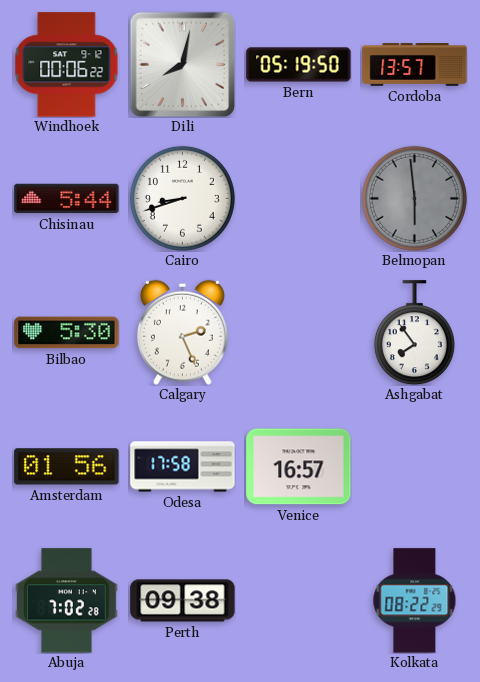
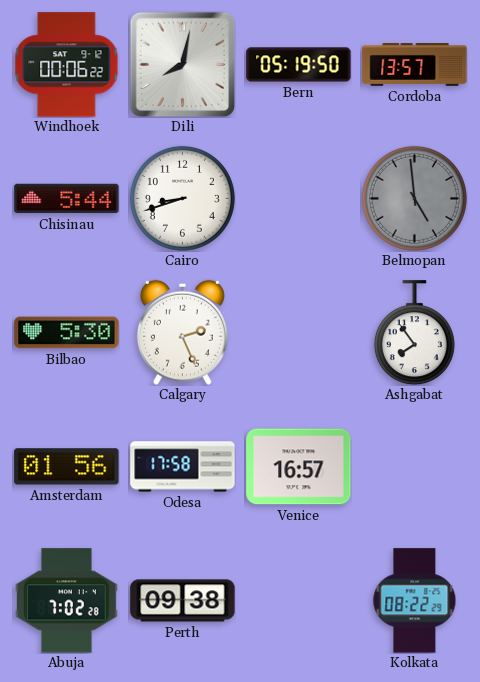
Belmopan: 5:59 -> 4:59
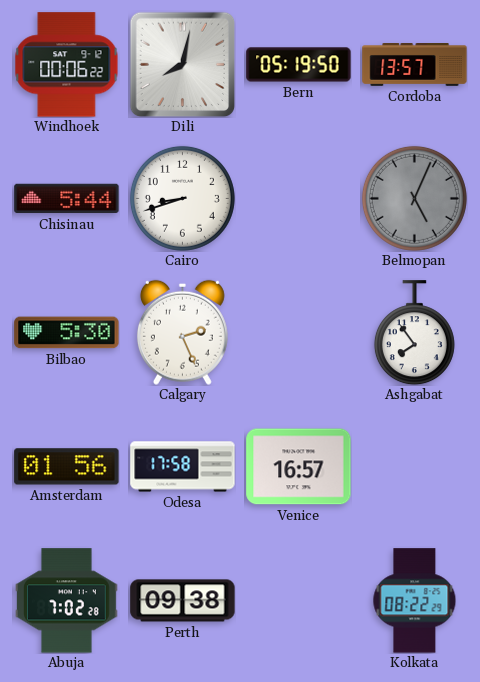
Belmopan: 4:59 -> 5:04
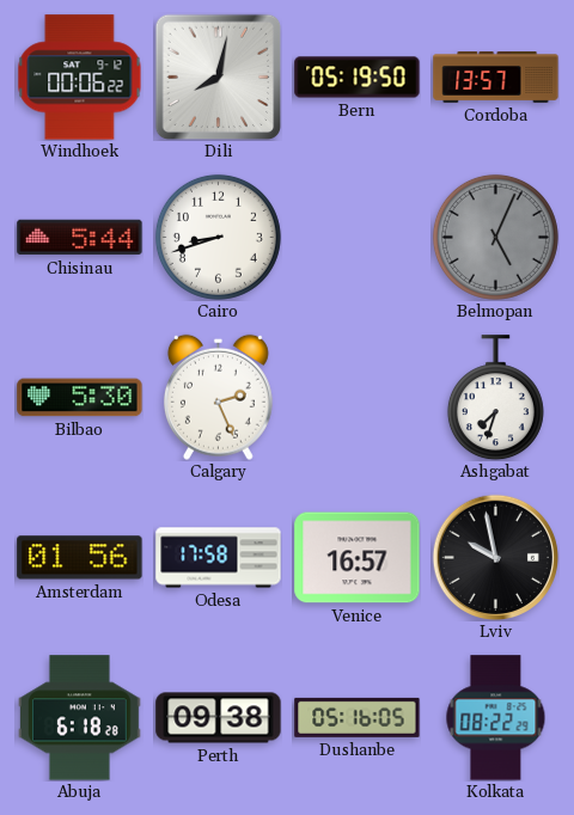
Ashgabat: 7:54 -> 7:33
Lviv: none -> 9:58
Abuja: 7:02 -> 6:18
Dushanbe: none -> 05:16
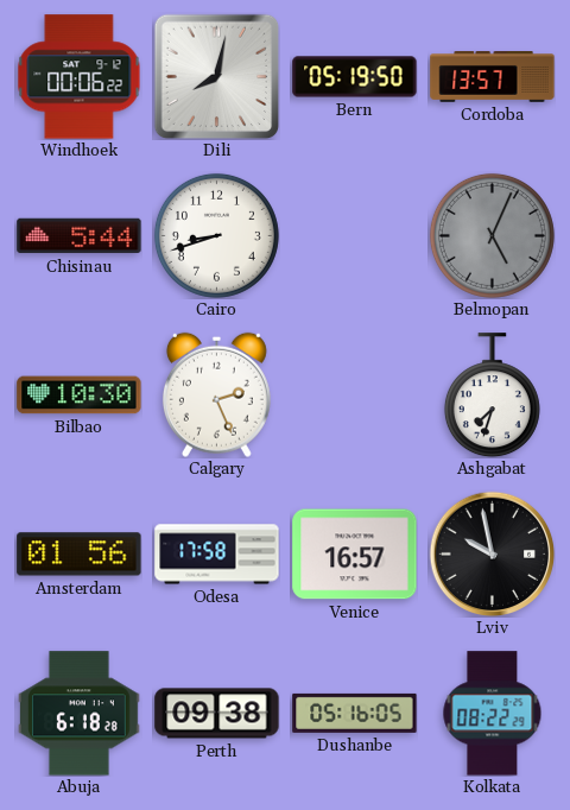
Bilbao: 5:30 -> 10:30
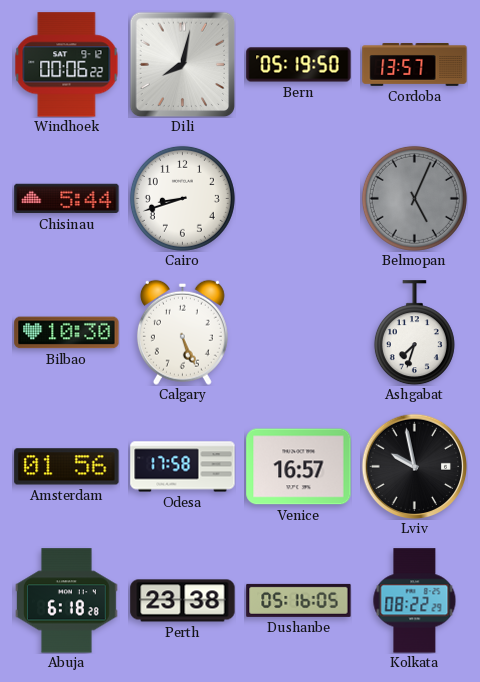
Calgary: 2:26 -> 5:26
Perth: 09:38 -> 23:38
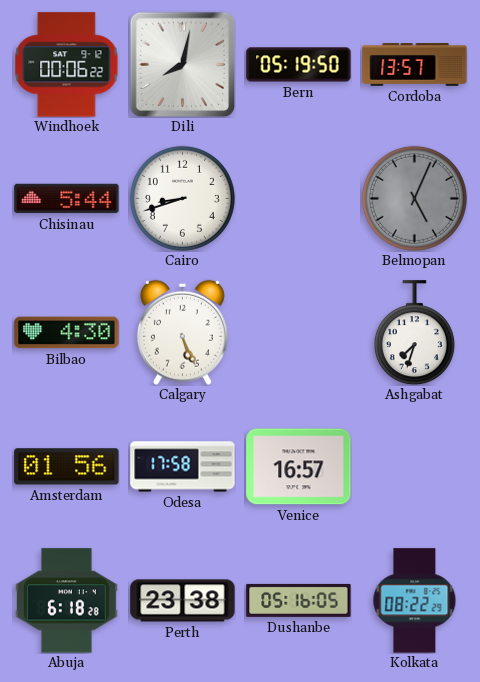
Bilbao: 10:30 -> 4:30
Lviv: 9:58 -> none
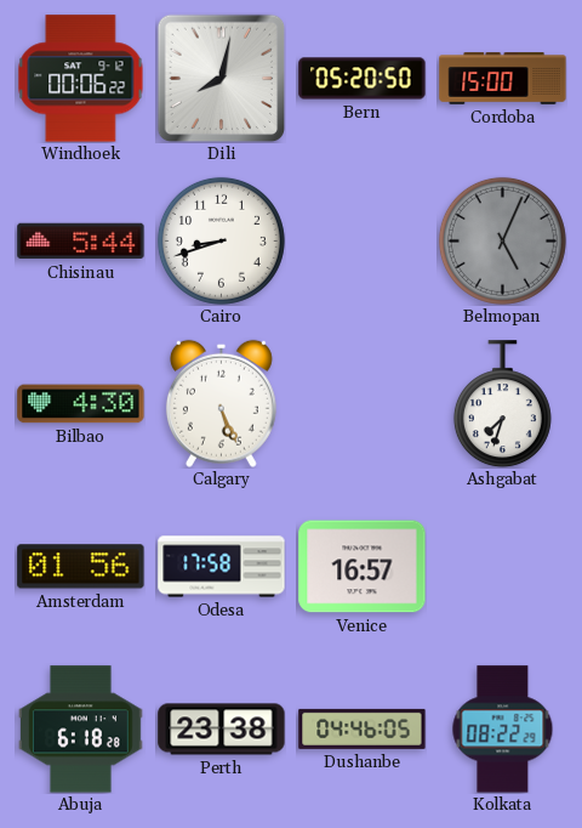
Bern: 05:19 -> 05:20
Cordoba: 13:57 -> 15:00
Dushanbe: 05:16 -> 04:46
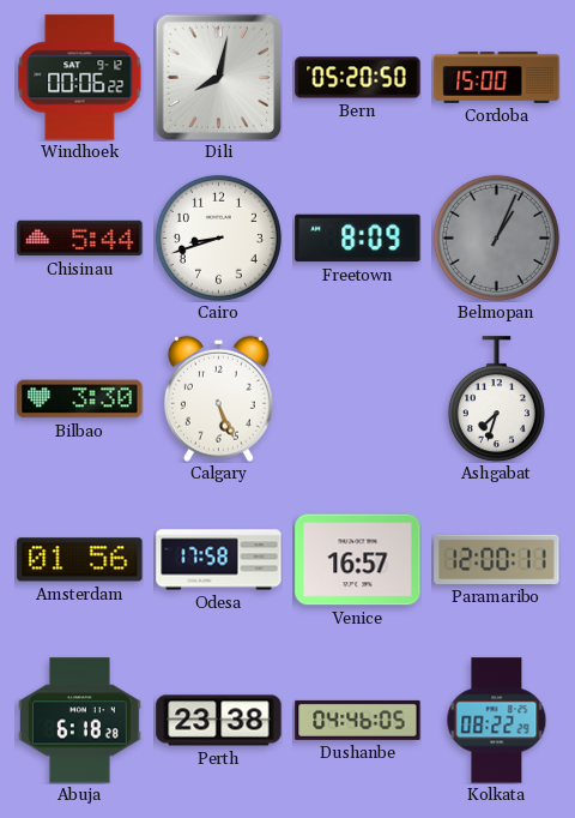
Freetown: none -> 8:09
Belmopan: 5:04 -> 1:04
Bilbao: 4:30 -> 3:30
Paramaribo: none -> 12:00
